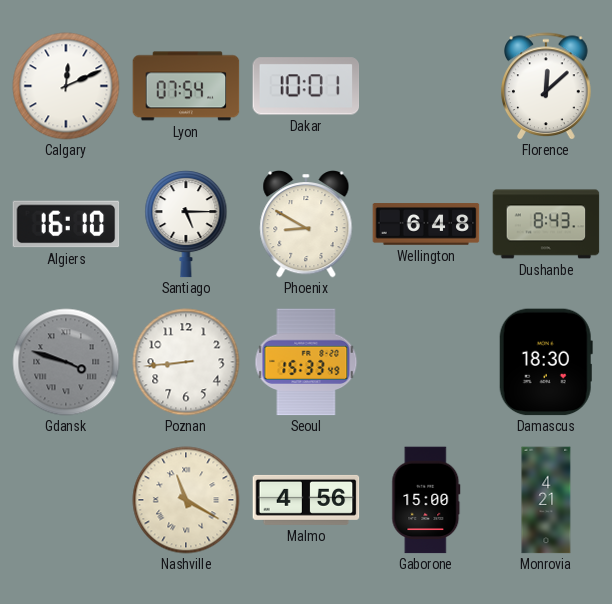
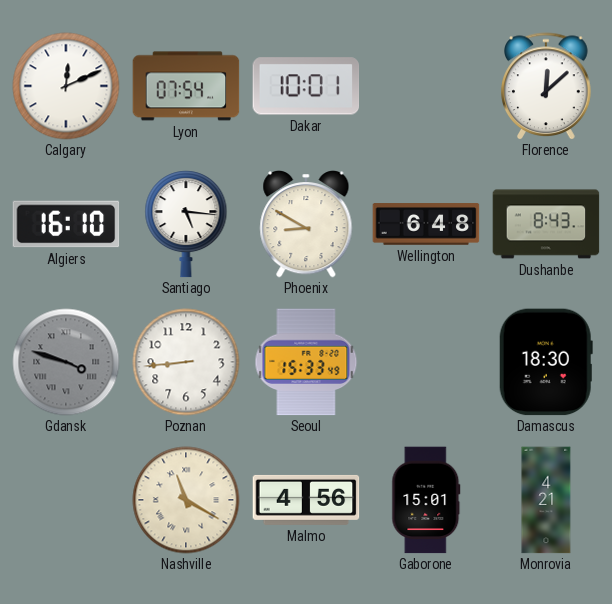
Santiago: 5:15 -> 5:16
Gaborone: 15:00 -> 15:01
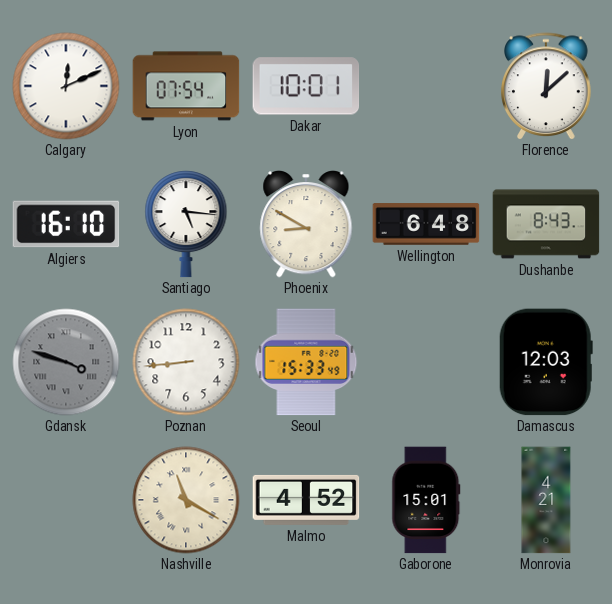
Damascus: 18:30 -> 12:03
Malmo: 4:56 -> 4:52
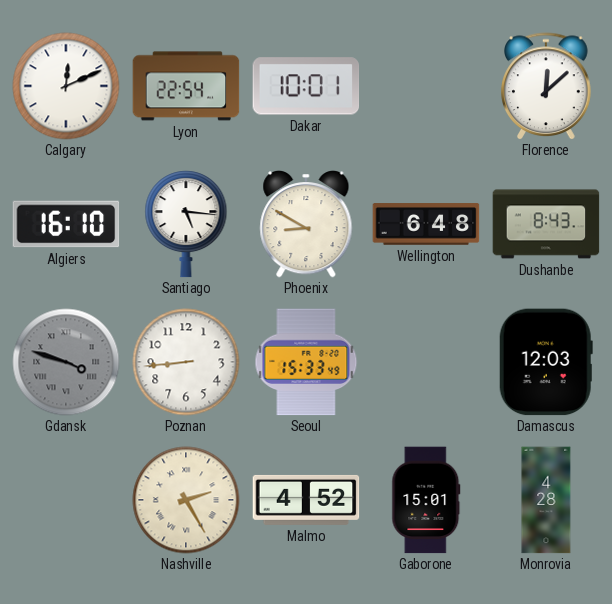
Lyon: 07:54 -> 22:54
Nashville: 11:20 -> 2:25
Monrovia: 4:21 -> 4:28
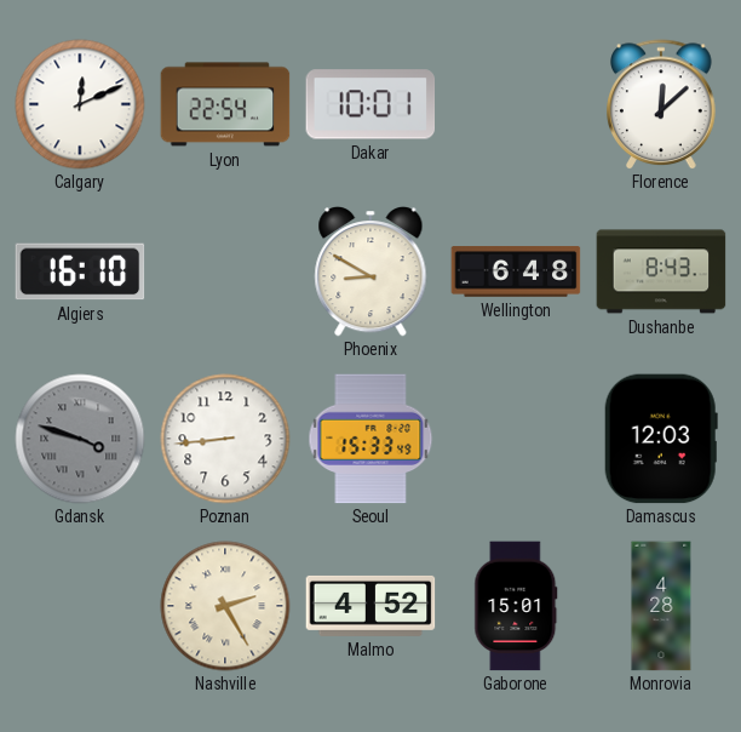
Santiago: 5:16 -> none
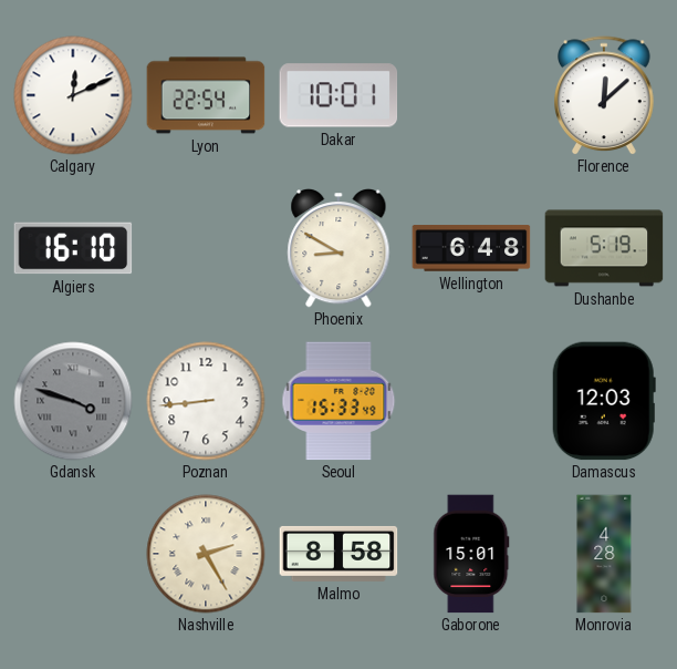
Dushanbe: 8:43 -> 5:19
Malmo: 4:52 -> 8:58
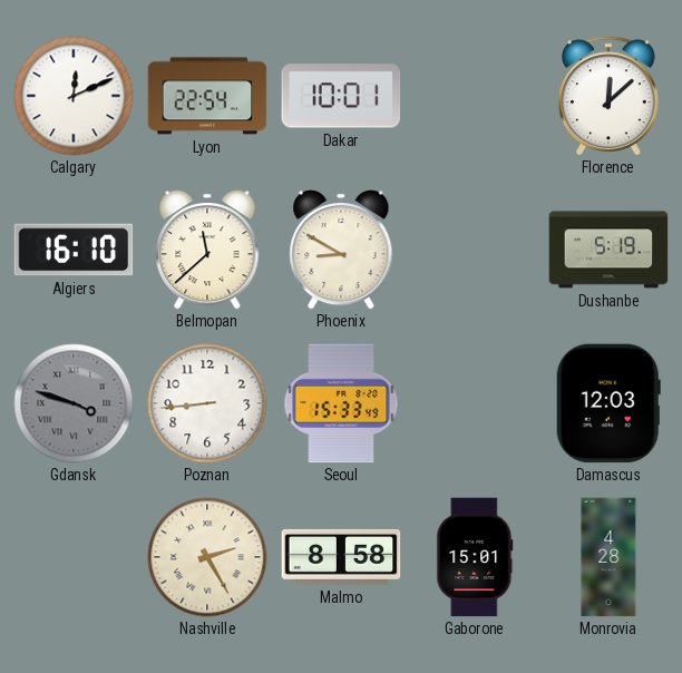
Belmopan: none -> 11:38
Wellington: 6:48 -> none
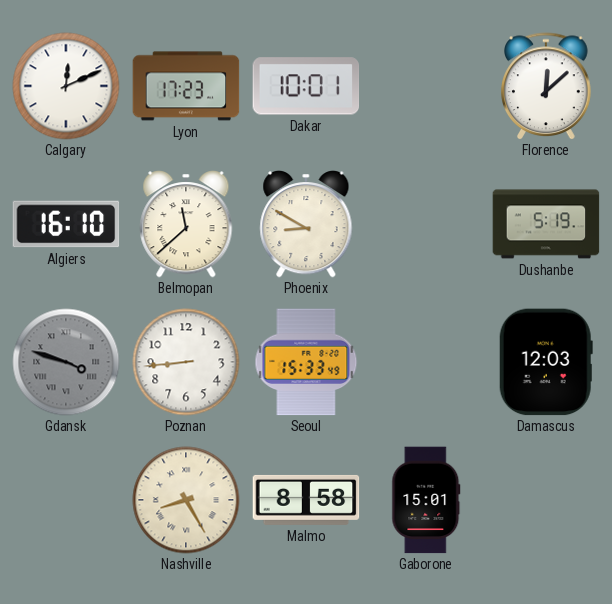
Lyon: 22:54 -> 17:23
Nashville: 2:25 -> 8:25
Monrovia: 4:28 -> none
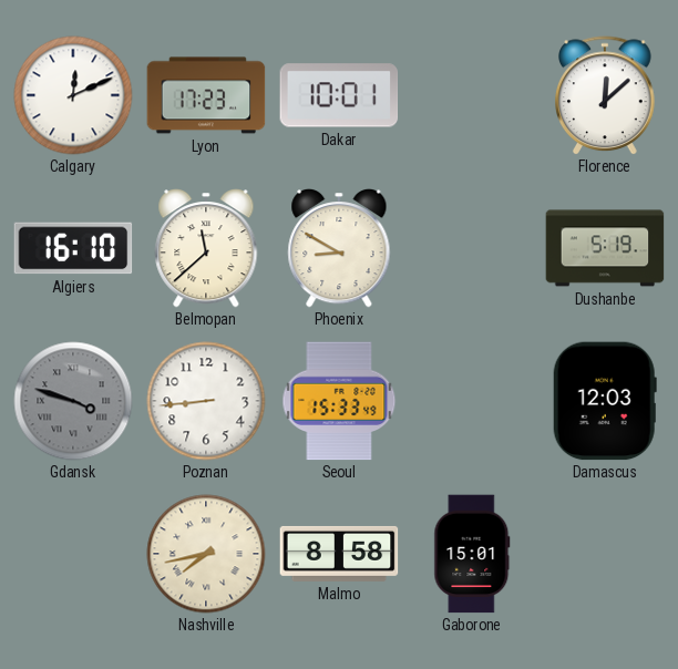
Nashville: 8:25 -> 7:43
